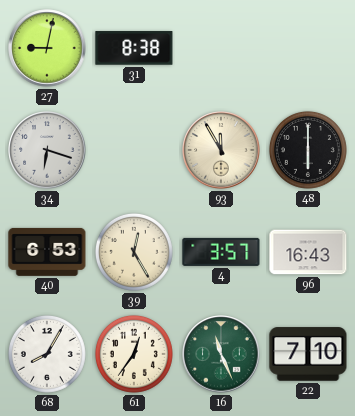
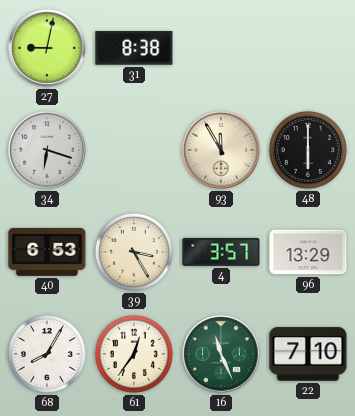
39: 12:25 -> 3:25
96: 16:43 -> 13:29
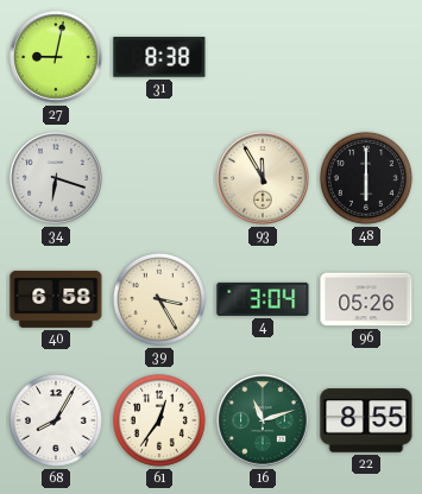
40: 6:53 -> 6:58
4: 3:57 -> 3:04
96: 13:29 -> 05:26
16: 11:26 -> 11:12
22: 7:10 -> 8:55
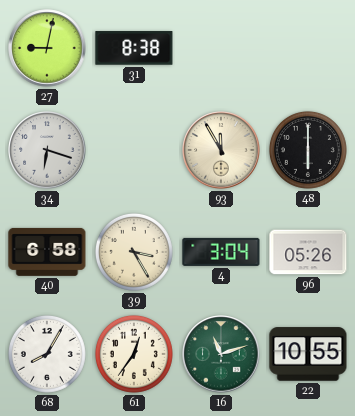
22: 8:55 -> 10:55
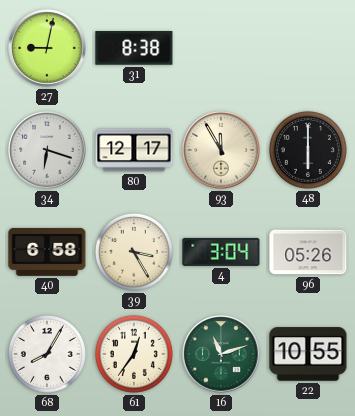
80: none -> 12:17
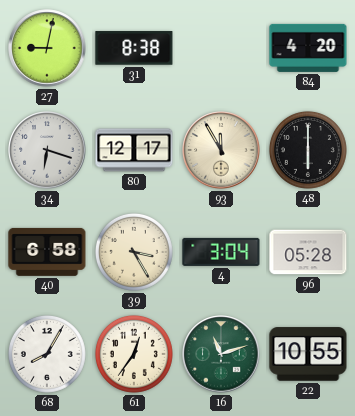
84: none -> 4:20
96: 05:26 -> 05:28
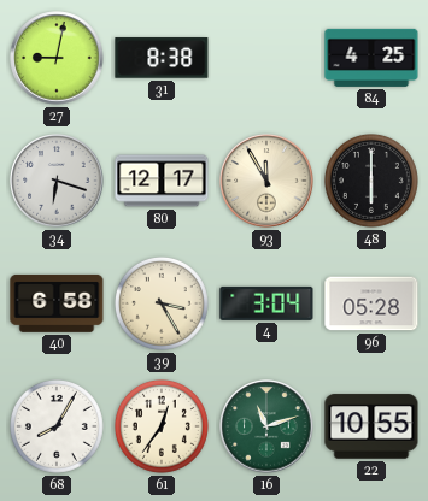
84: 4:20 -> 4:25
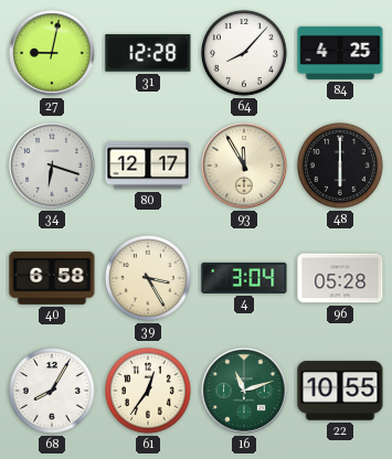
31: 8:38 -> 12:28
64: none -> 8:07
